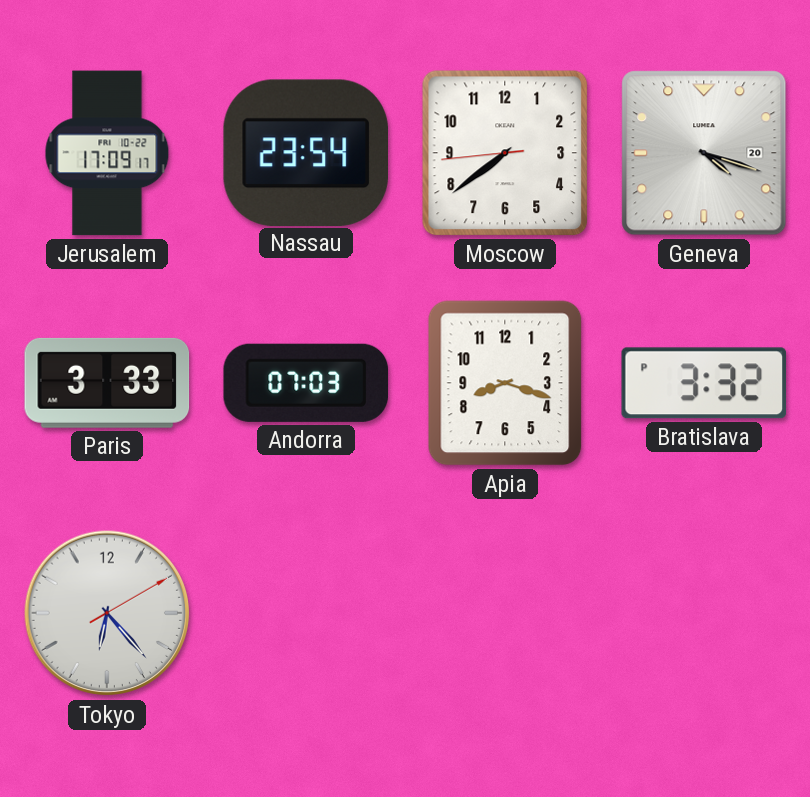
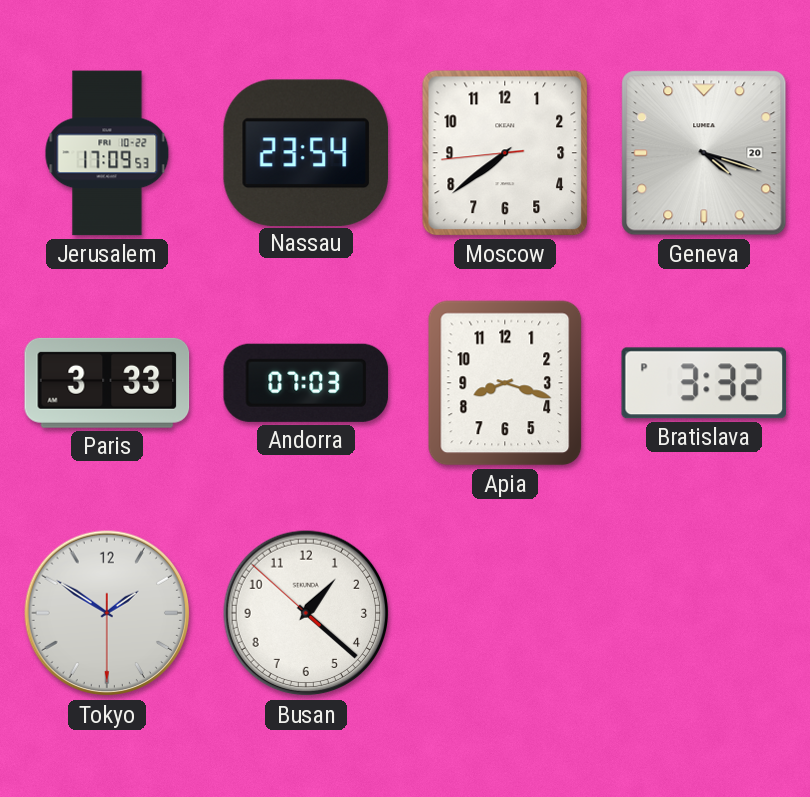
Jerusalem: 17:09:17 -> 17:09:53
Tokyo: 6:23 -> 1:50
Busan: none -> 1:21
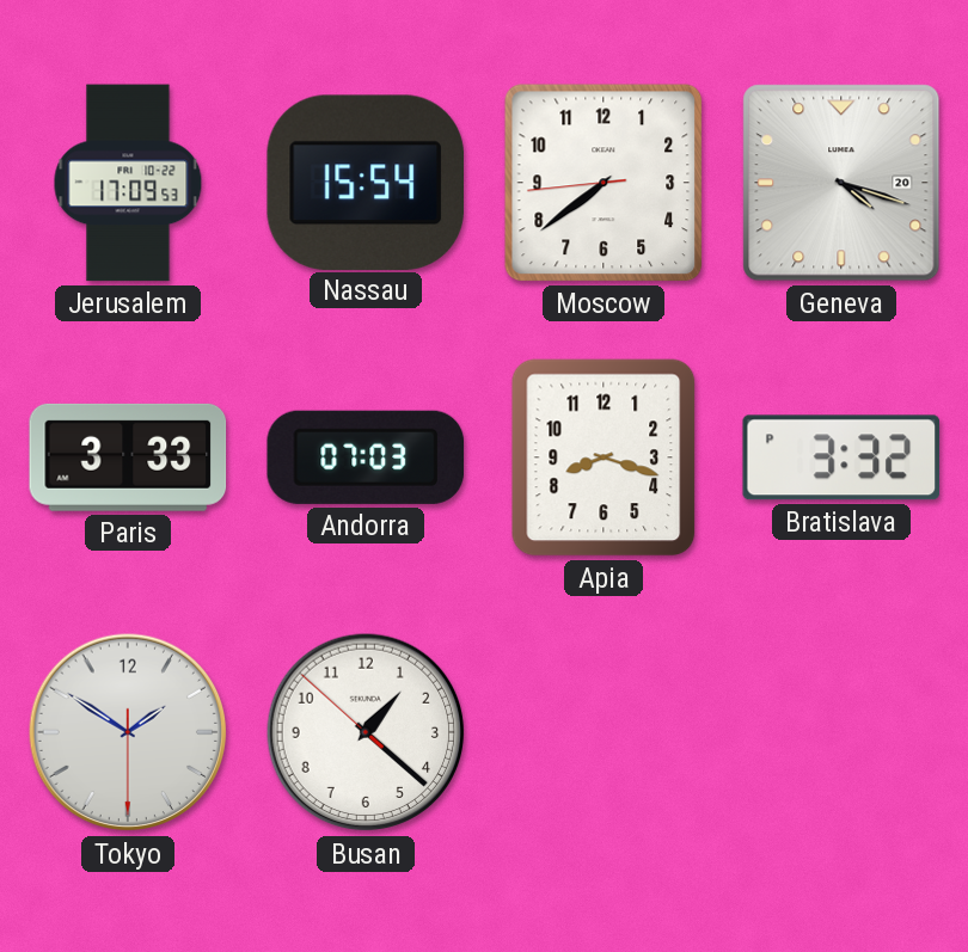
Nassau: 23:54 -> 15:54
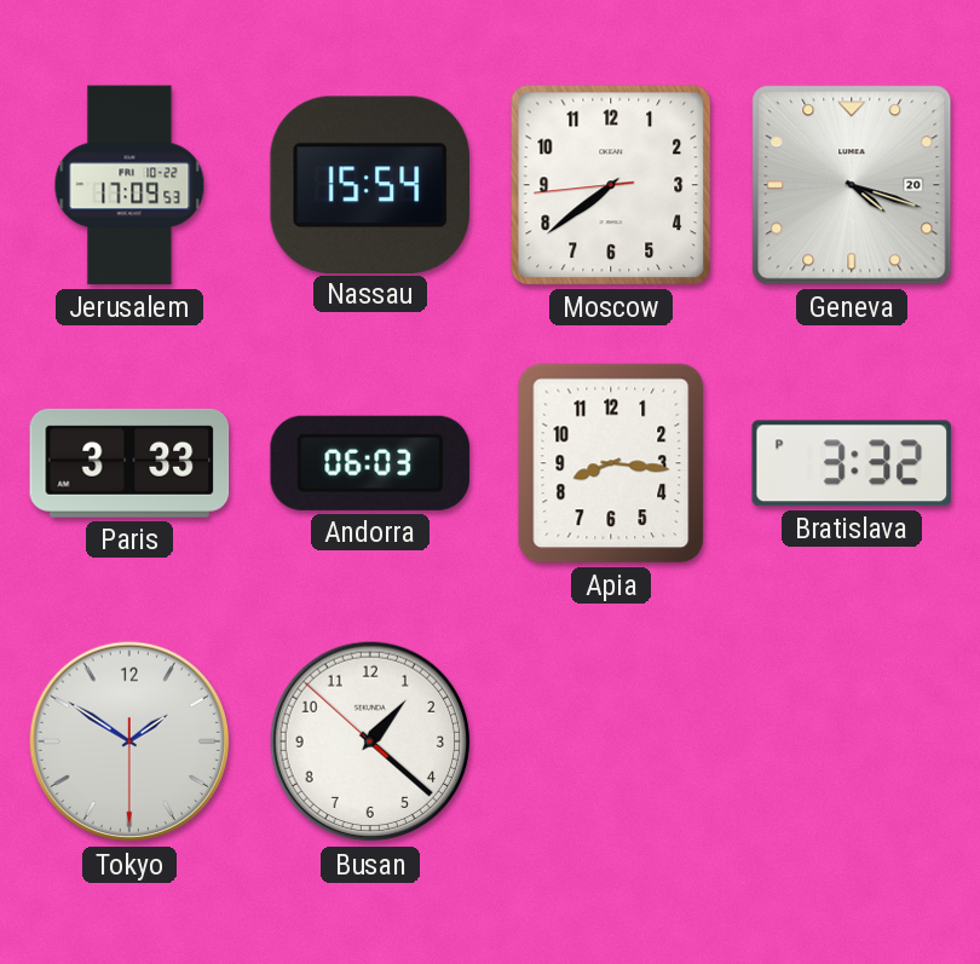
Andorra: 07:03 -> 06:03
Apia: 8:18 -> 8:16
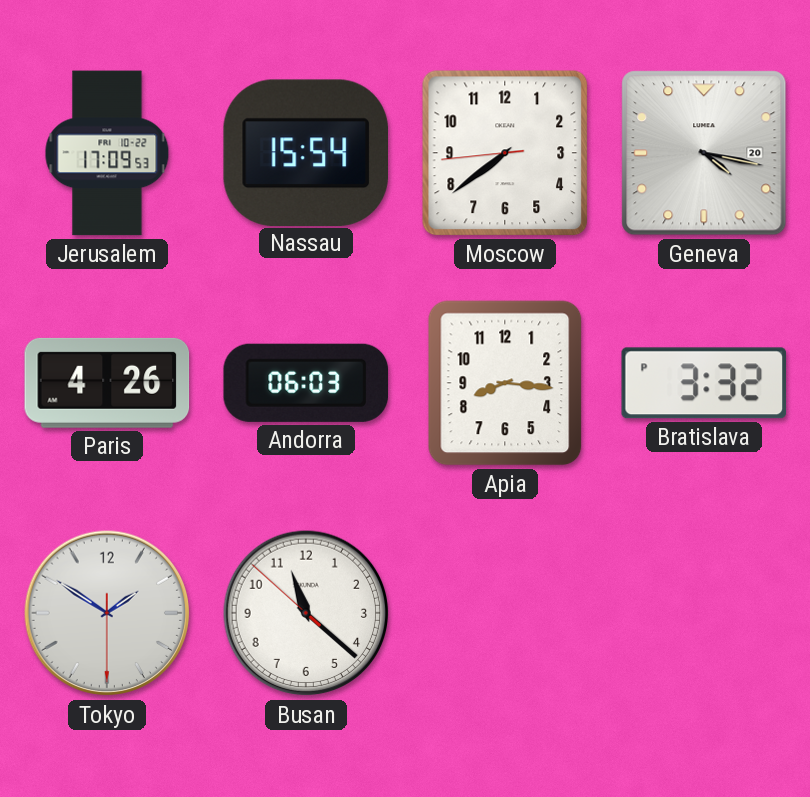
Geneva: 4:18 -> 4:17
Paris: 3:33 -> 4:26
Busan: 1:21 -> 11:21
